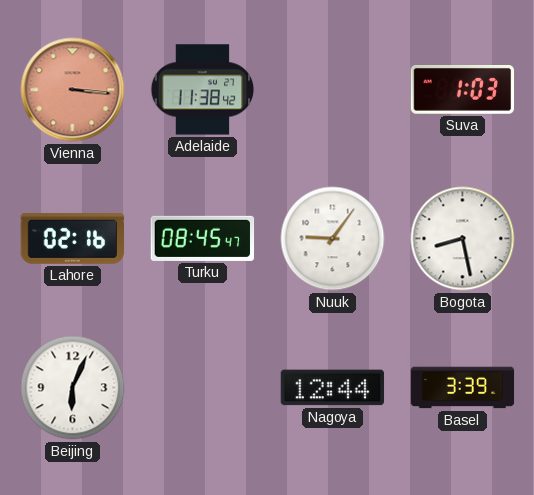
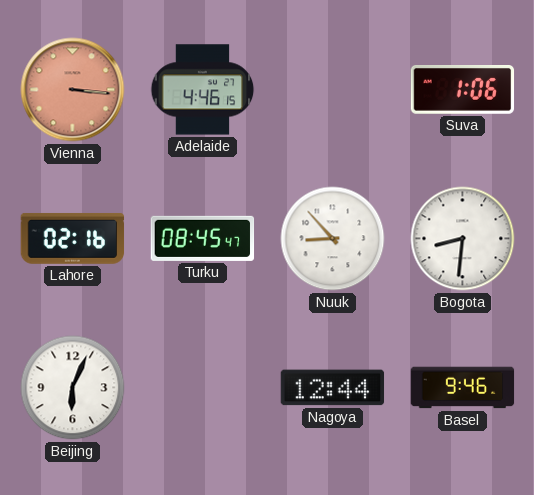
Adelaide: 11:38 -> 4:46
Suva: 1:03 -> 1:06
Nuuk: 9:06 -> 8:53
Bogota: 8:28 -> 8:31
Basel: 3:39 -> 9:46
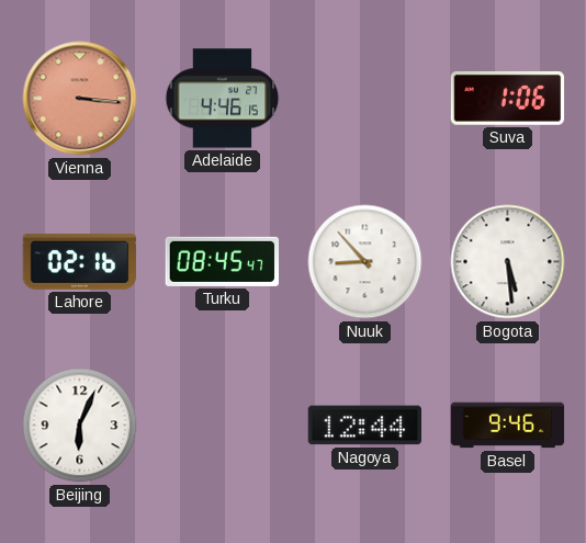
Bogota: 8:31 -> 5:29
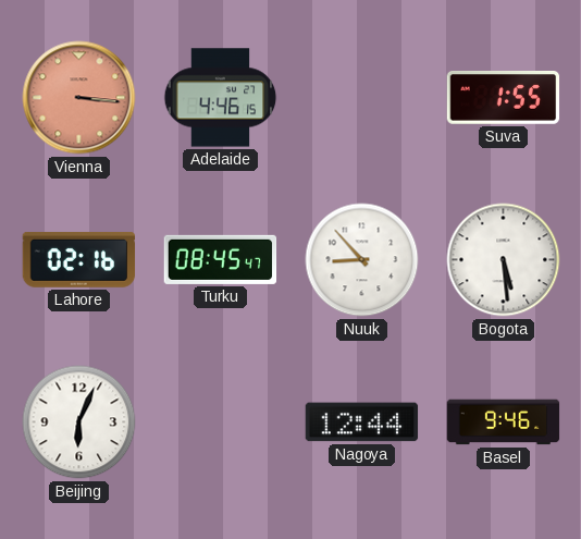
Suva: 1:06 -> 1:55
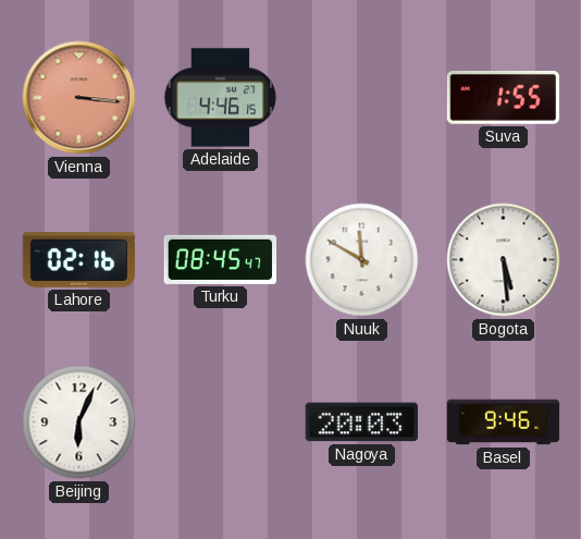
Nuuk: 8:53 -> 11:50
Nagoya: 12:44 -> 20:03
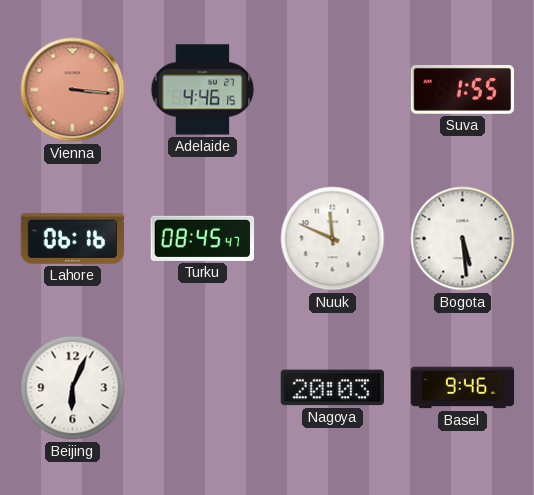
Lahore: 02:16 -> 06:16
Nuuk: 11:50 -> 11:49
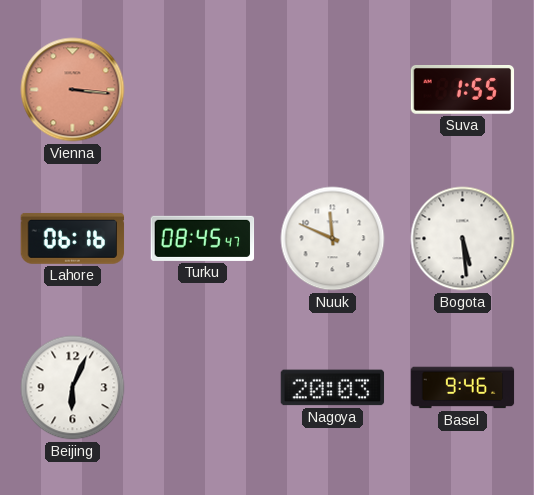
Adelaide: 4:46 -> none
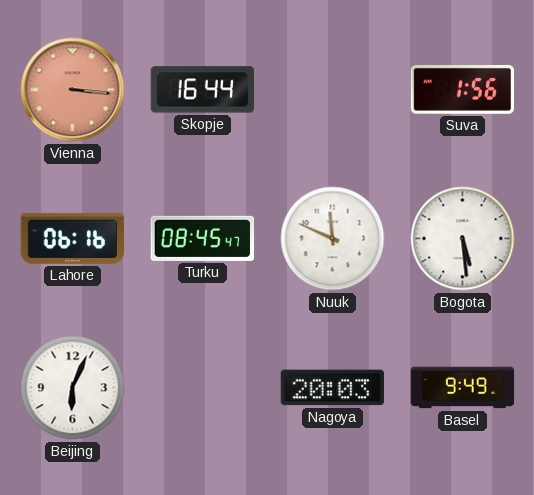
Skopje: none -> 16:44
Suva: 1:55 -> 1:56
Basel: 9:46 -> 9:49
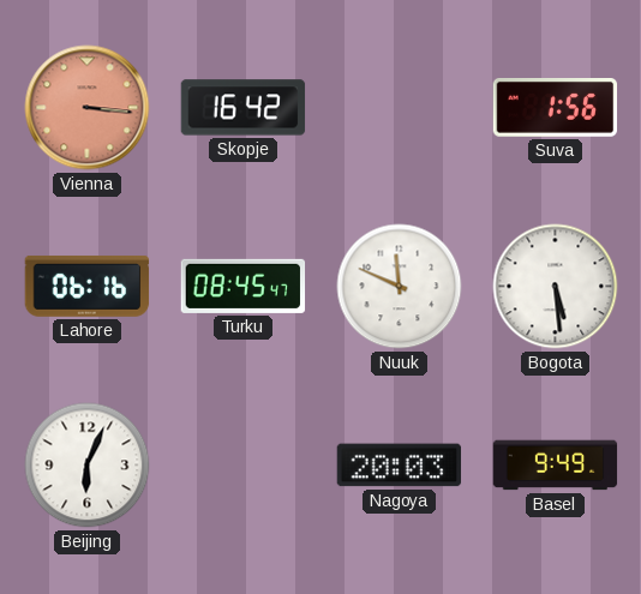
Skopje: 16:44 -> 16:42
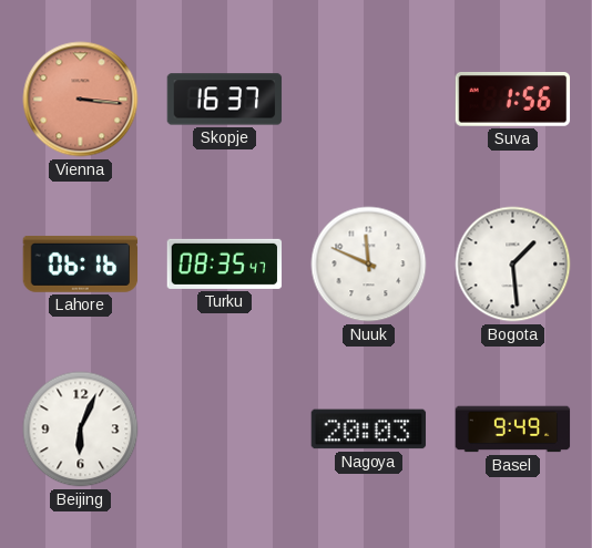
Skopje: 16:42 -> 16:37
Turku: 08:45 -> 08:35
Bogota: 5:29 -> 1:29
